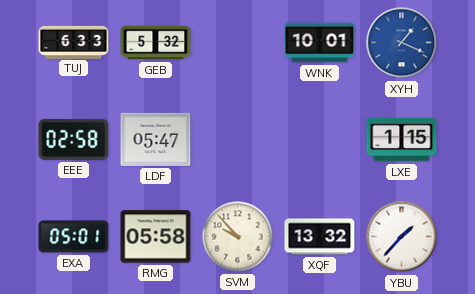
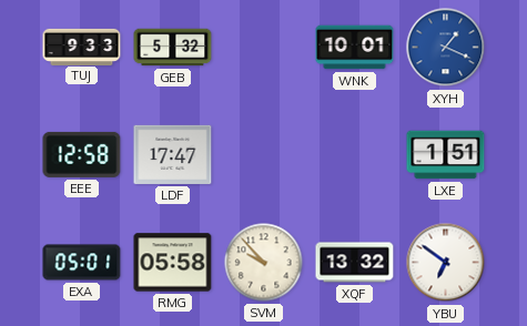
TUJ: 6:33 -> 9:33
EEE: 02:58 -> 12:58
LDF: 05:47 -> 17:47
LXE: 1:15 -> 1:51
YBU: 1:37 -> 6:51
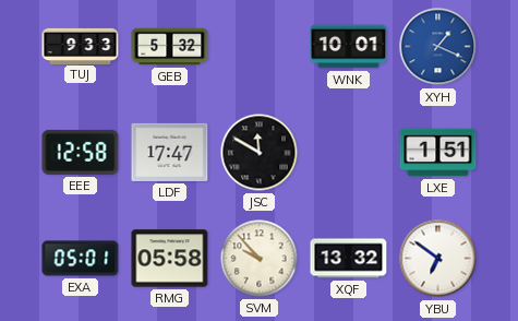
JSC: none -> 11:50
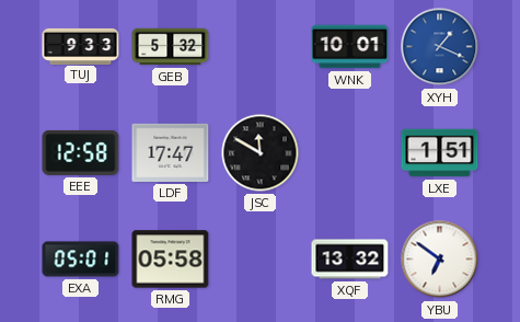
SVM: 9:53 -> none
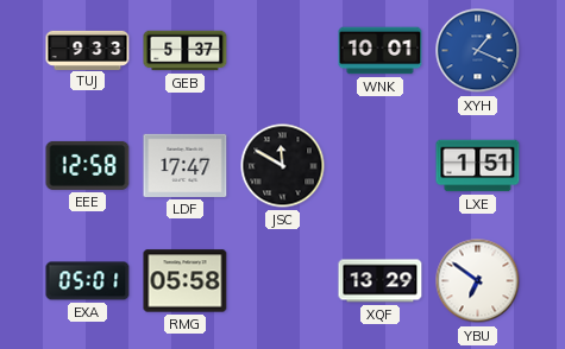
GEB: 5:32 -> 5:37
XQF: 13:32 -> 13:29
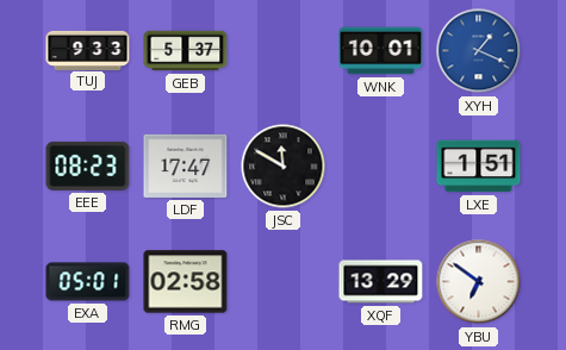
EEE: 12:58 -> 08:23
RMG: 05:58 -> 02:58
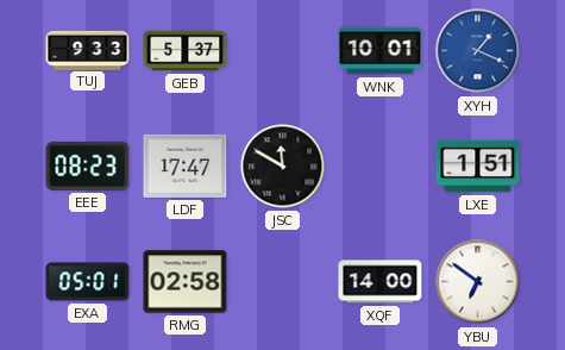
XQF: 13:29 -> 14:00
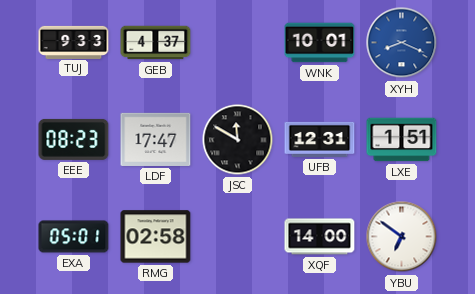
GEB: 5:37 -> 4:37
XYH: 1:19 -> 8:19
UFB: none -> 12:31
